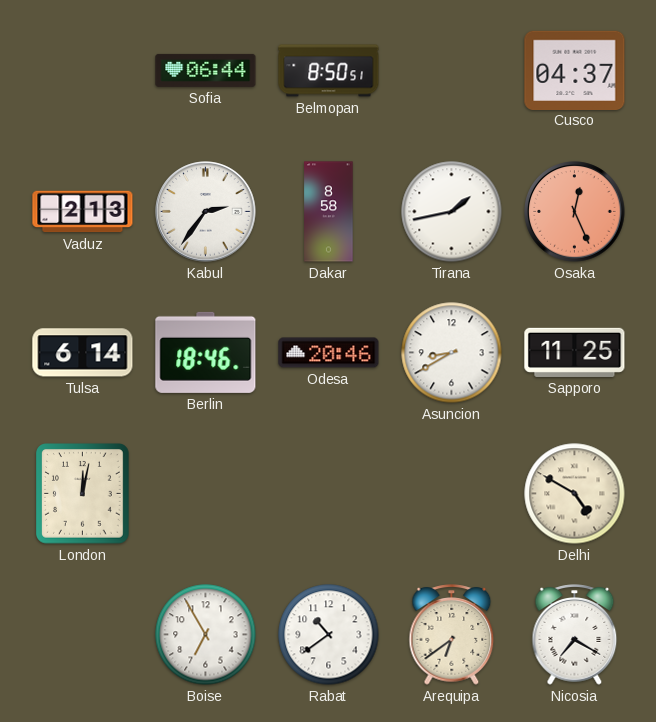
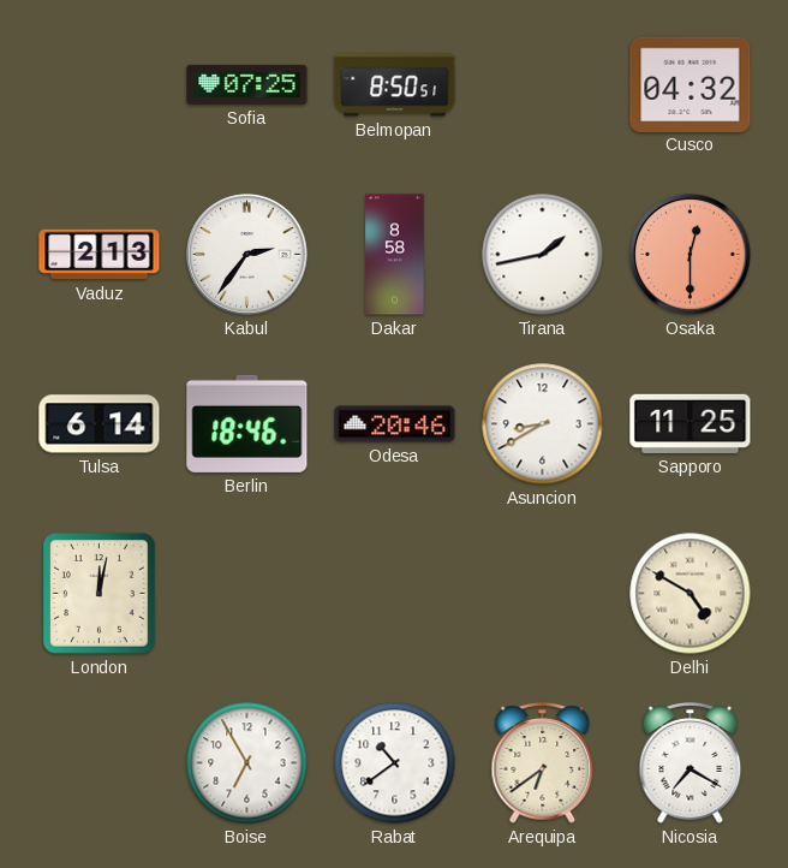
Sofia: 06:44 -> 07:25
Cusco: 04:37 -> 04:32
Osaka: 12:26 -> 12:30
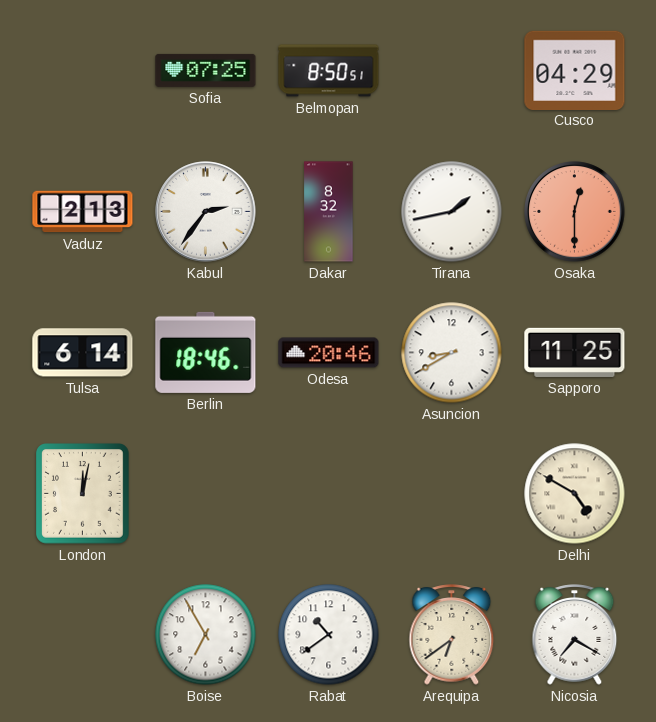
Cusco: 04:32 -> 04:29
Dakar: 8:58 -> 8:32
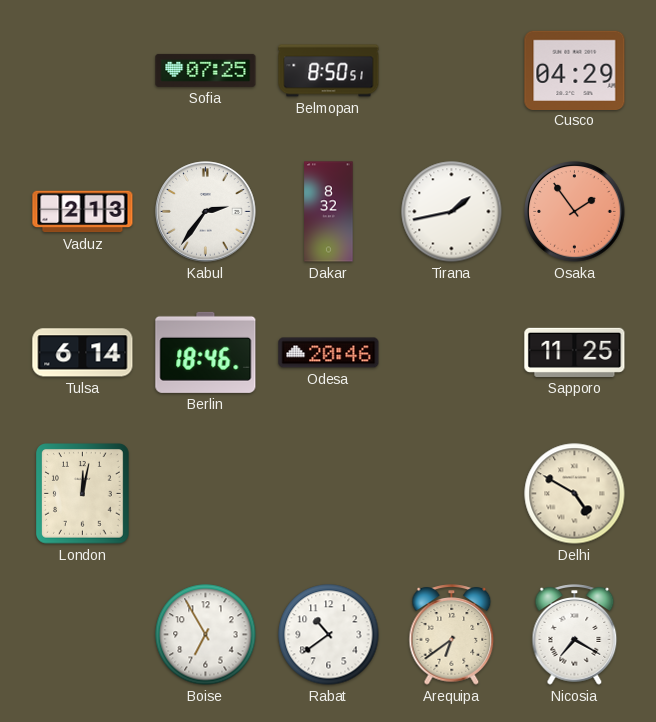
Osaka: 12:30 -> 1:54
Asuncion: 8:40 -> none
